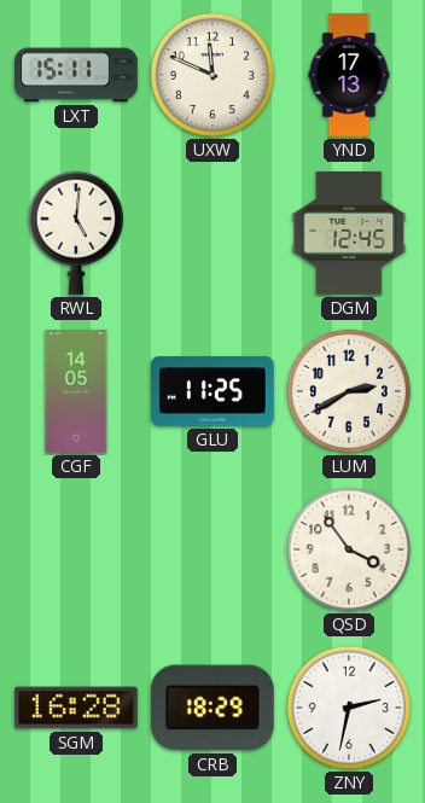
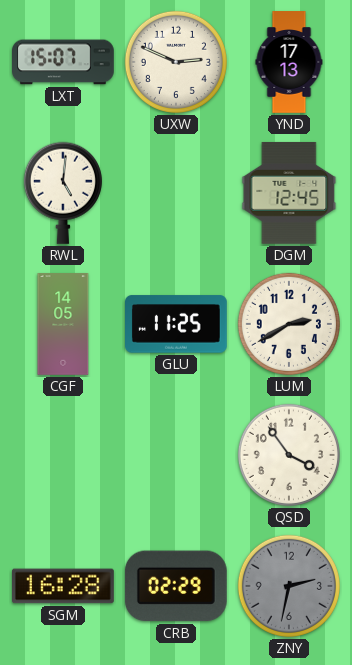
LXT: 15:11 -> 15:07
UXW: 11:49 -> 2:49
CRB: 18:29 -> 02:29
ZNY dial: white -> grey
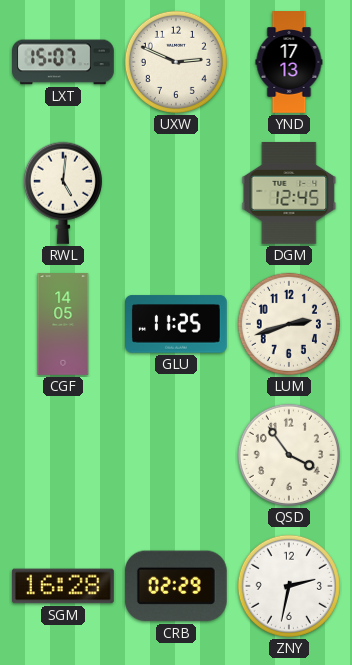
LUM: 2:40 -> 2:42
ZNY dial: grey -> white
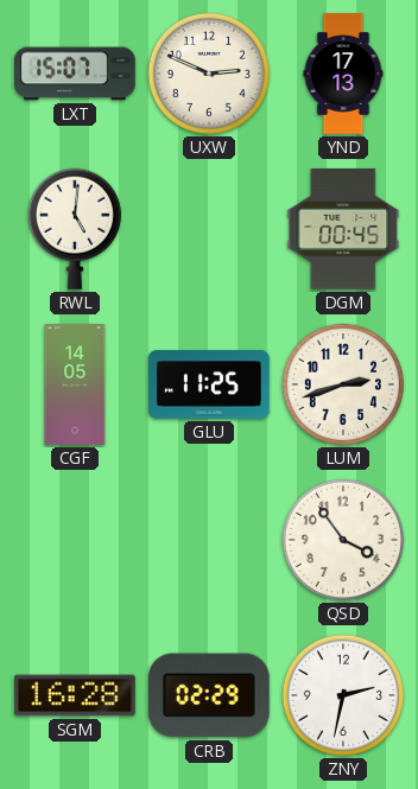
DGM: 12:45 -> 00:45
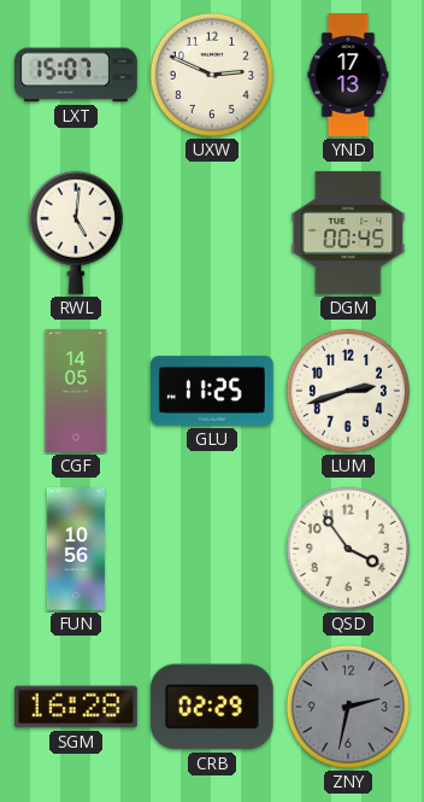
FUN: none -> 10:56
ZNY dial: white -> grey
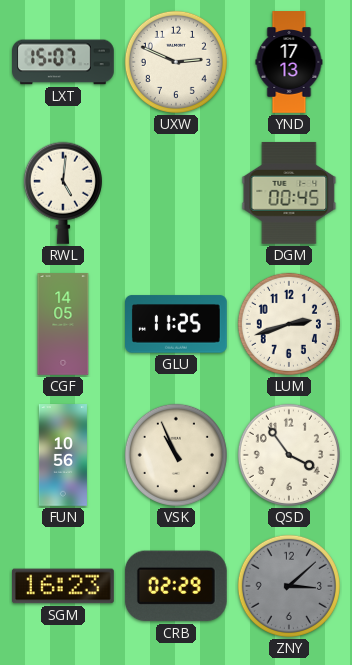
VSK: none -> 10:56
SGM: 16:28 -> 16:23
ZNY: 2:32 -> 3:08
